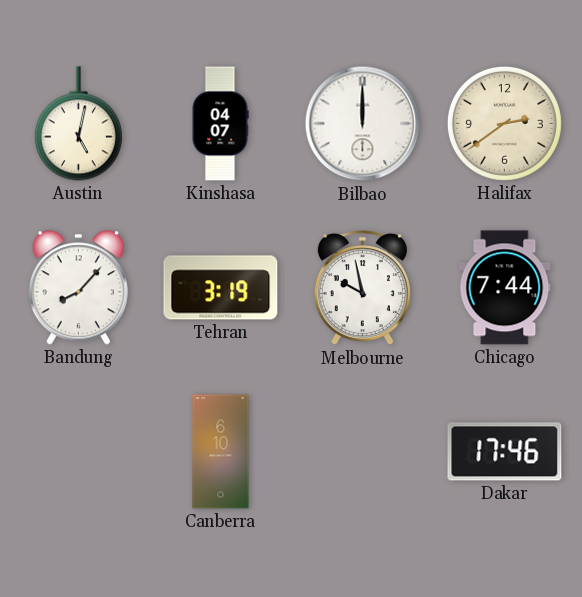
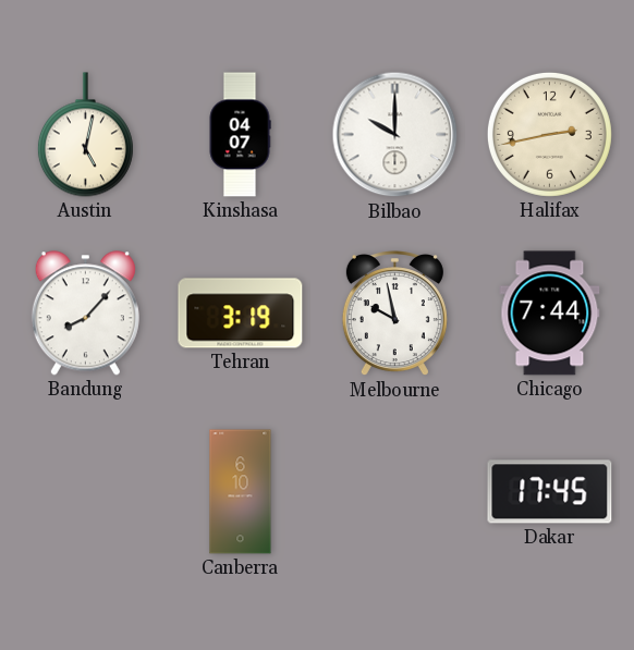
Bilbao: 12:00 -> 10:00
Halifax: 2:39 -> 2:43
Dakar: 17:46 -> 17:45
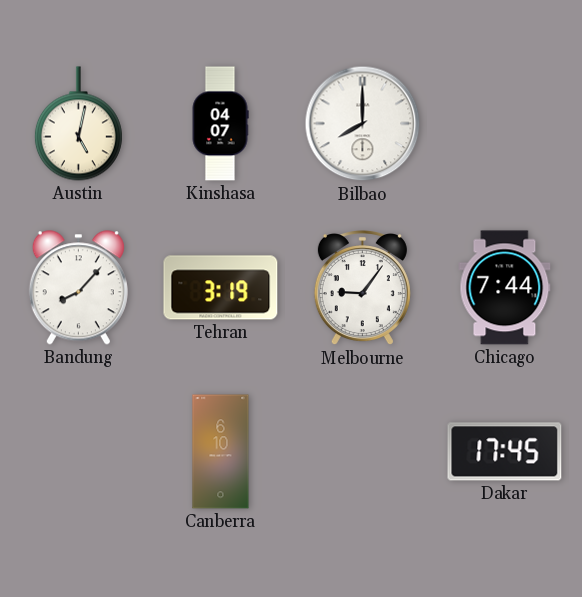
Bilbao: 10:00 -> 8:00
Halifax: 2:43 -> none
Melbourne: 9:58 -> 9:06
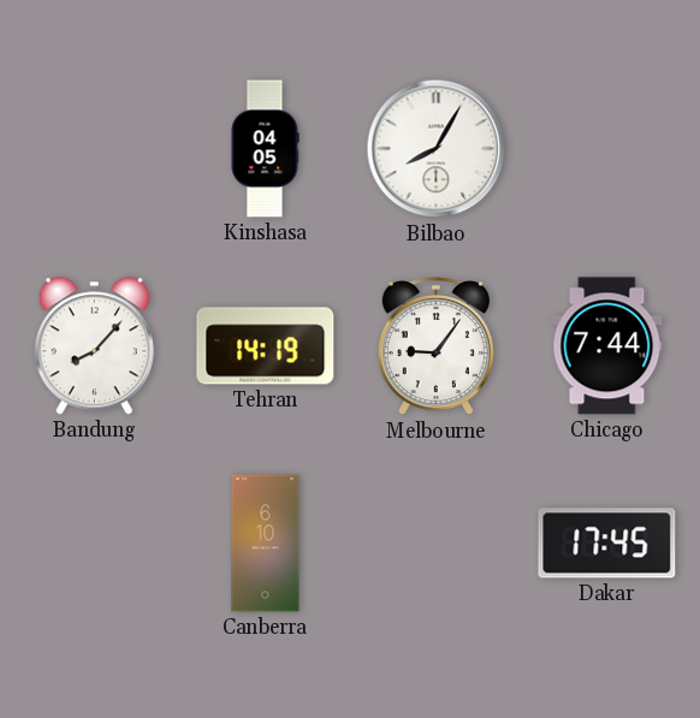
Austin: 5:02 -> none
Kinshasa: 04:07 -> 04:05
Bilbao: 8:00 -> 8:05
Tehran: 3:19 -> 14:19
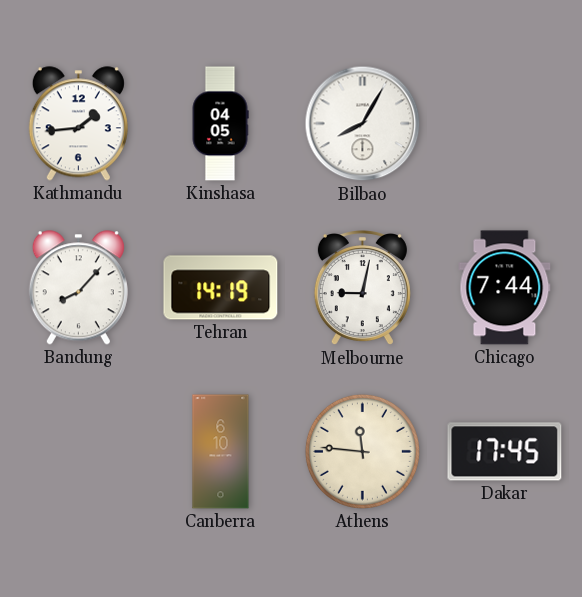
Kathmandu: none -> 1:44
Melbourne: 9:06 -> 9:02
Athens: none -> 11:46
